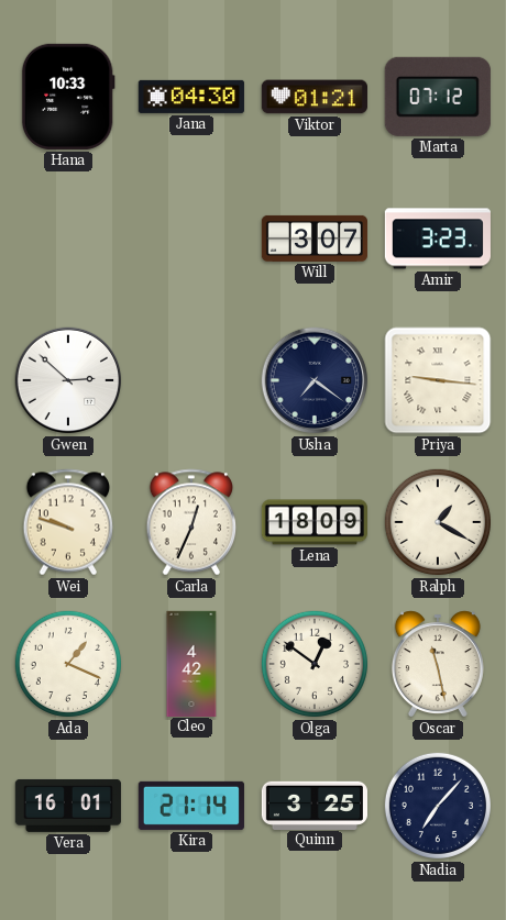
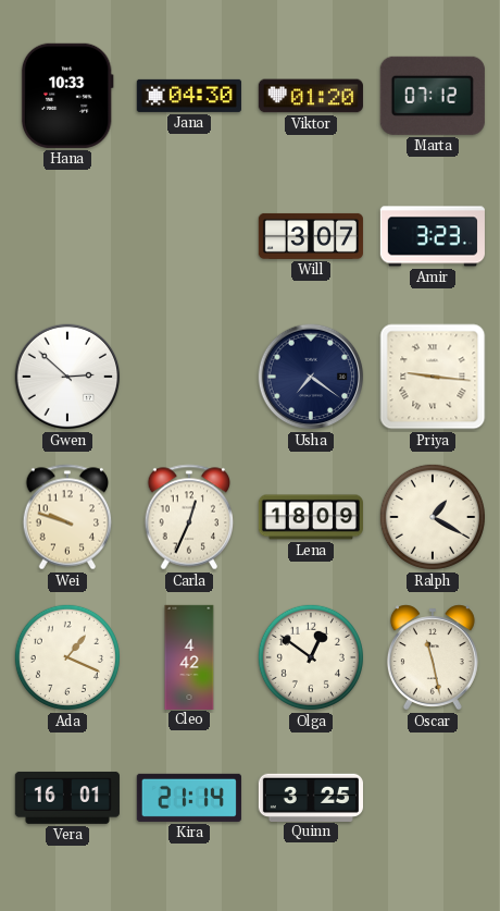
Viktor: 01:21 -> 01:20
Nadia: 7:07 -> none
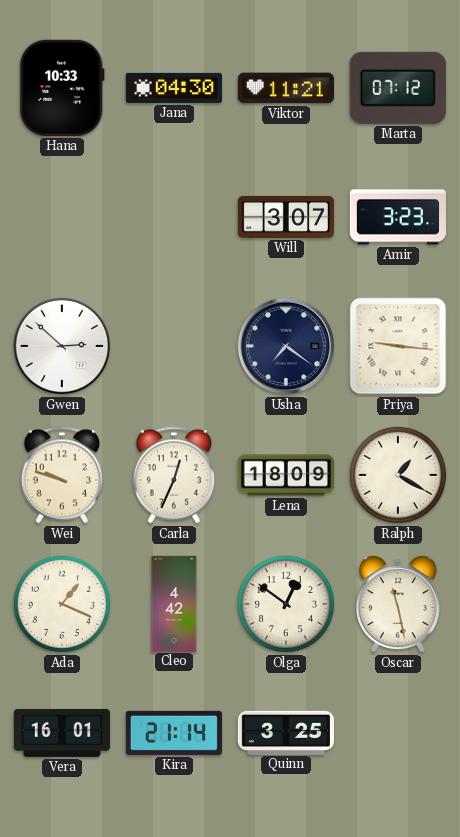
Viktor: 01:20 -> 11:21
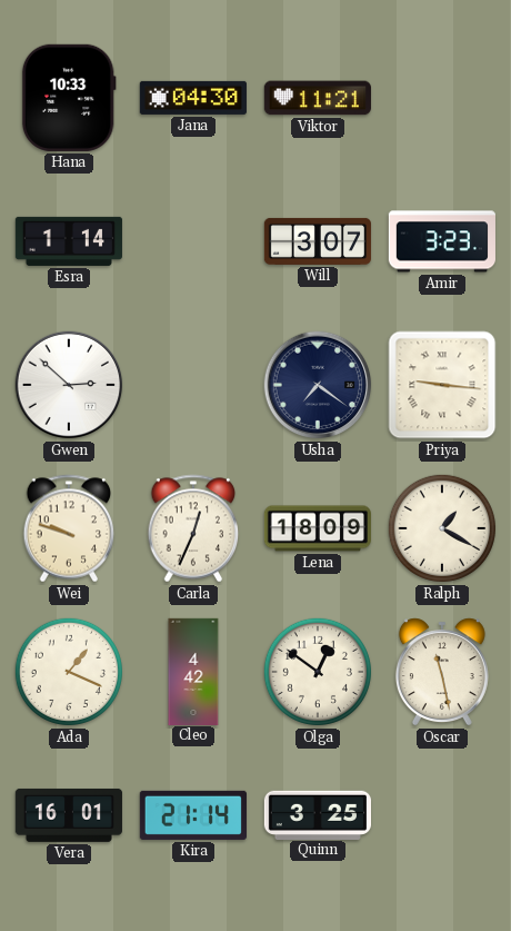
Marta: 07:12 -> none
Esra: none -> 1:14
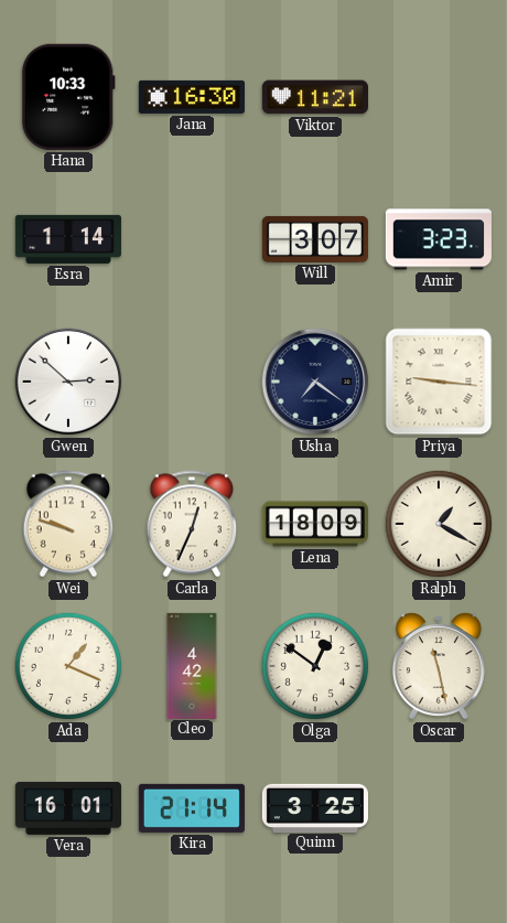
Jana: 04:30 -> 16:30
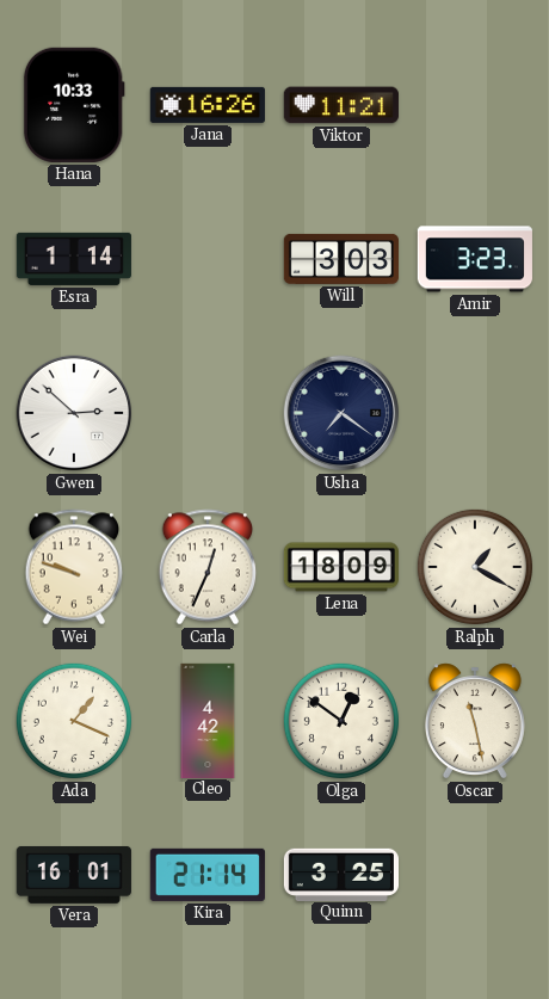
Jana: 16:30 -> 16:26
Will: 3:07 -> 3:03
Priya: 9:16 -> none
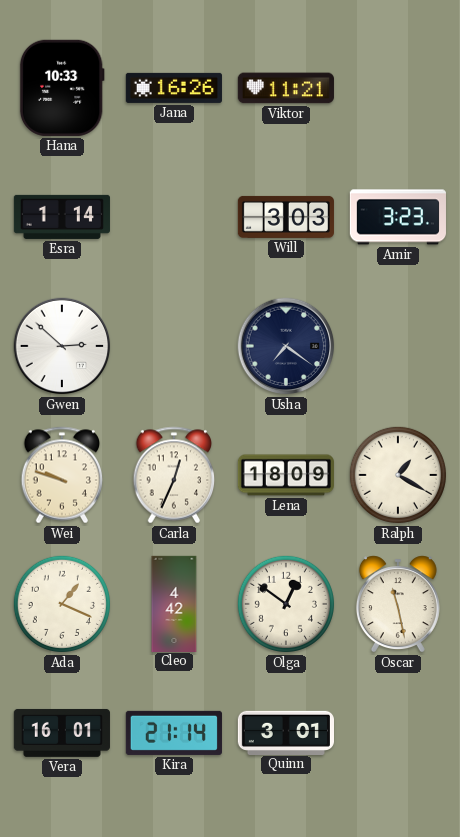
Quinn: 3:25 -> 3:01
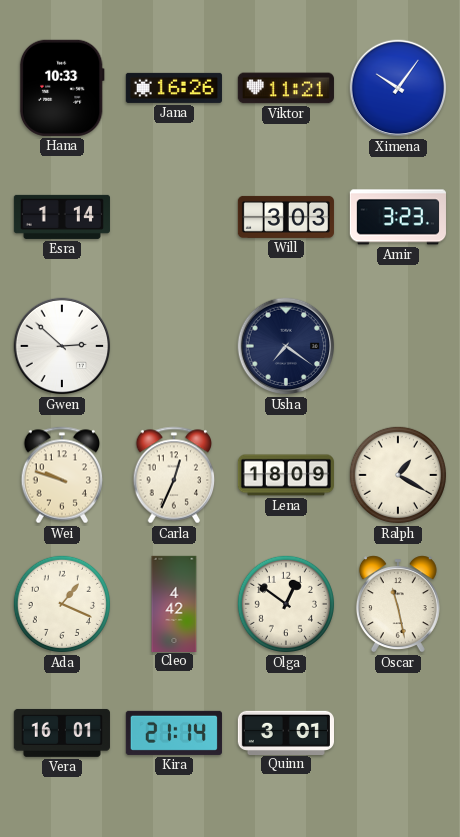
Ximena: none -> 10:06
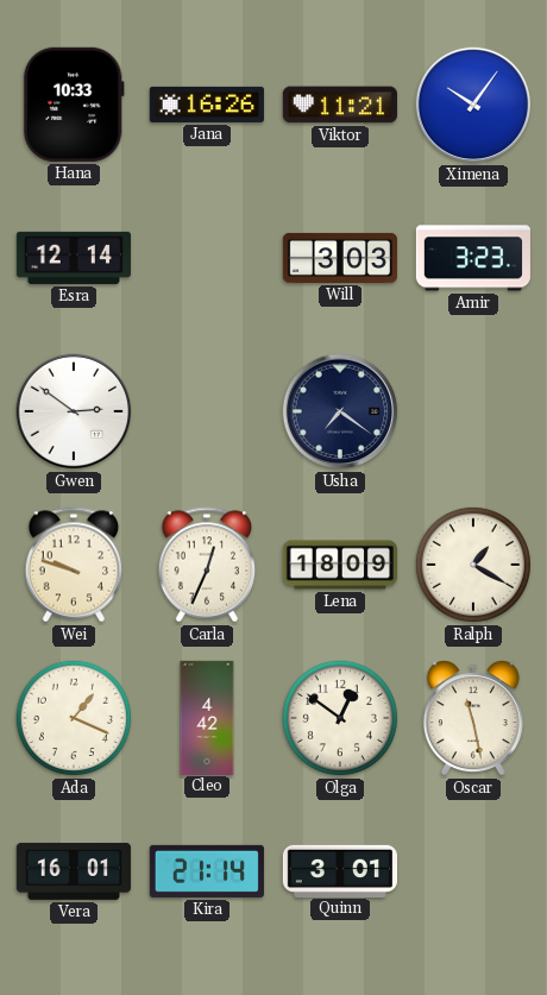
Esra: 1:14 -> 12:14
Gwen: 2:52 -> 2:51
